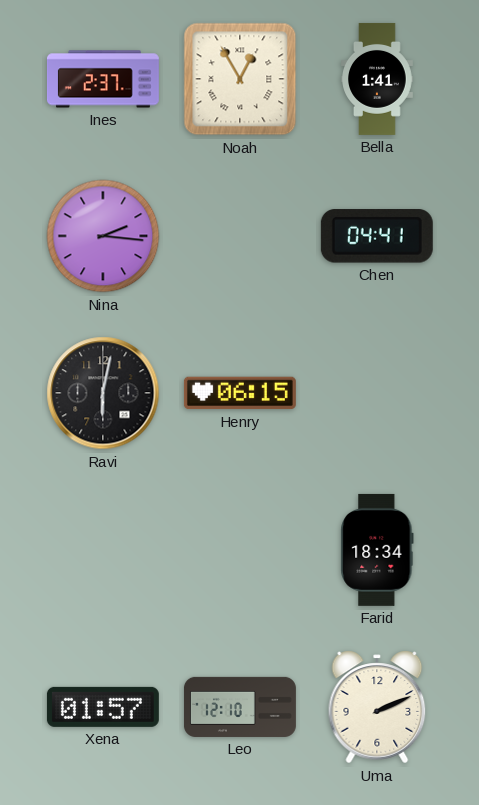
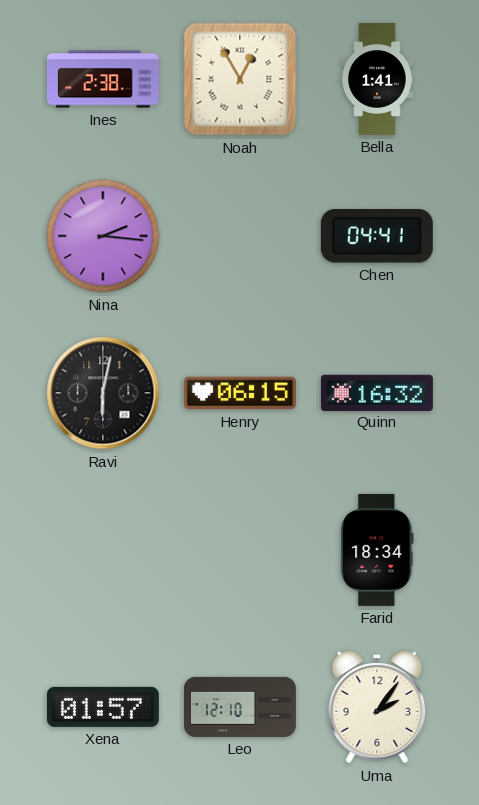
Ines: 2:37 -> 2:38
Quinn: none -> 16:32
Uma: 2:11 -> 2:06
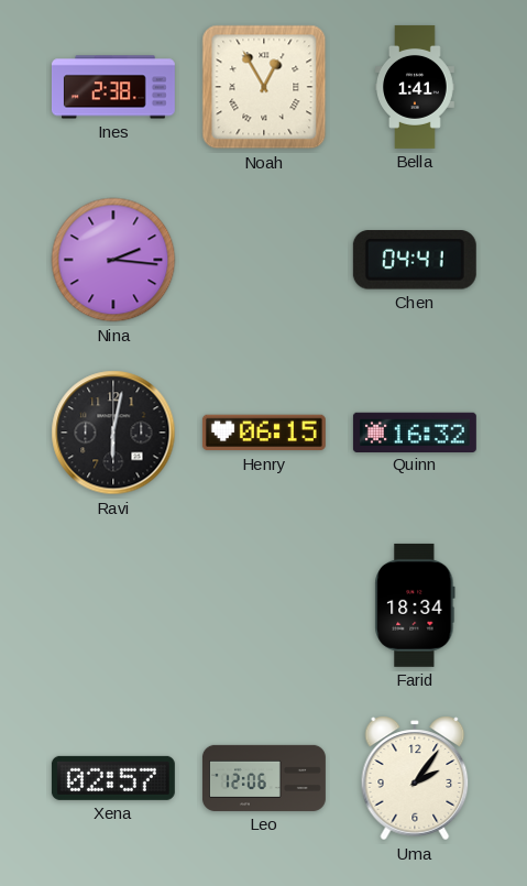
Xena: 01:57 -> 02:57
Leo: 12:10 -> 12:06
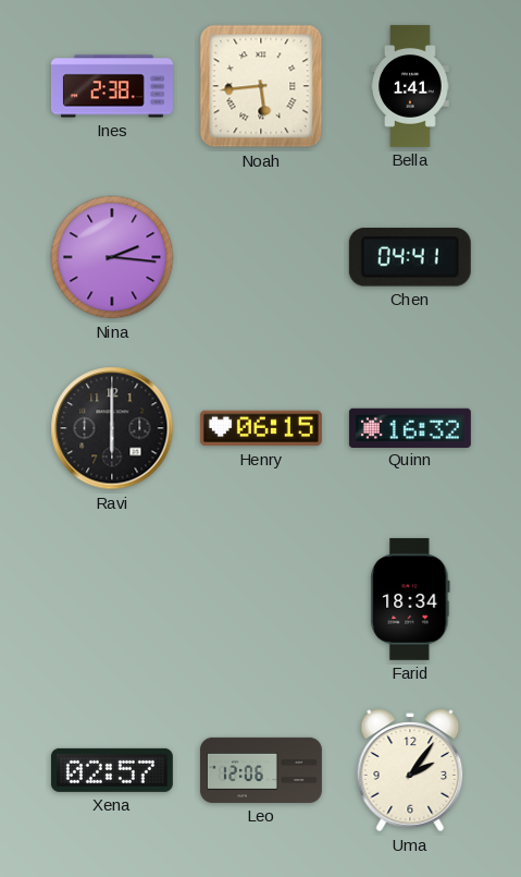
Noah: 12:55 -> 5:44
Ravi: 6:02 -> 6:00
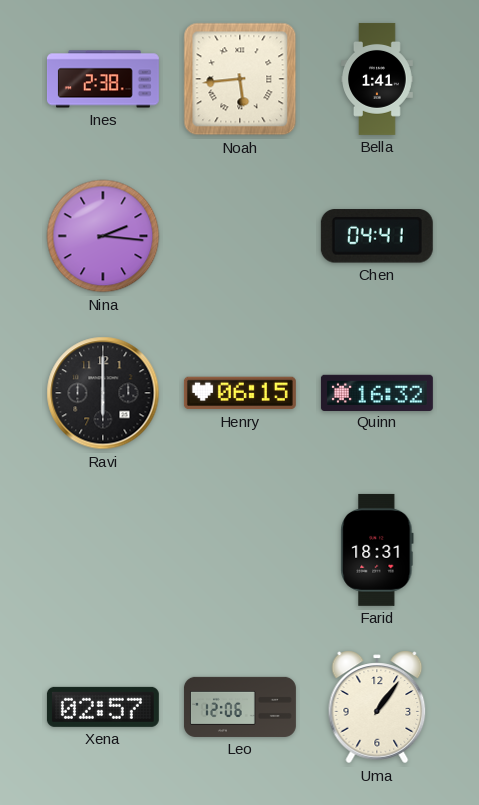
Farid: 18:34 -> 18:31
Uma: 2:06 -> 1:06
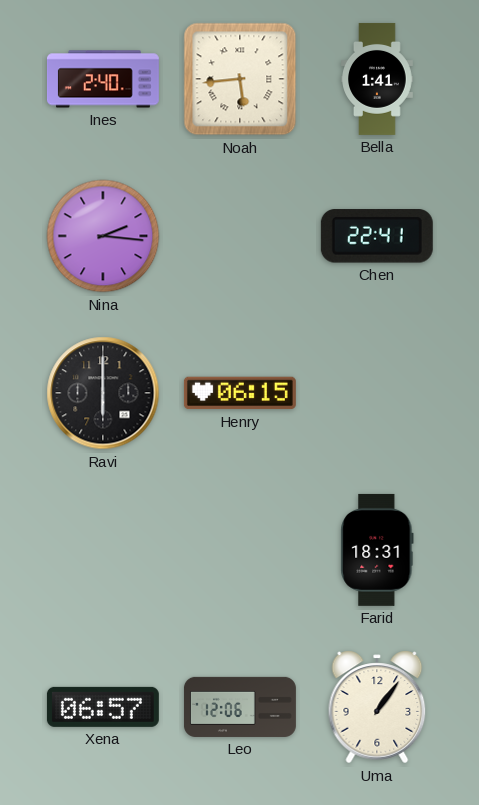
Ines: 2:38 -> 2:40
Chen: 04:41 -> 22:41
Quinn: 16:32 -> none
Xena: 02:57 -> 06:57
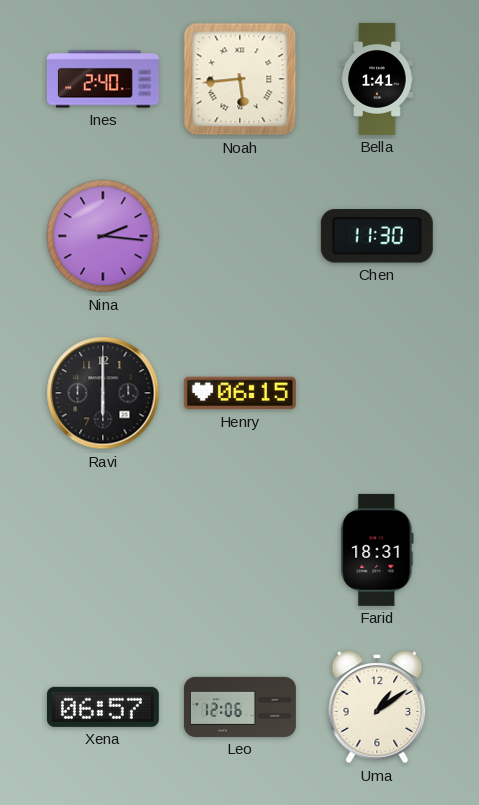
Chen: 22:41 -> 11:30
Uma: 1:06 -> 1:09
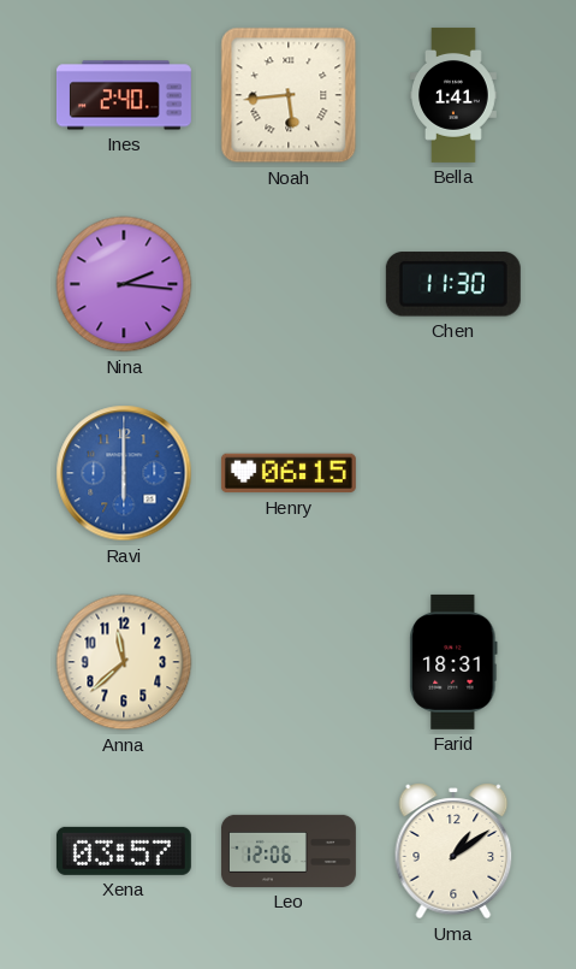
Ravi dial: black -> blue
Anna: none -> 11:38
Xena: 06:57 -> 03:57
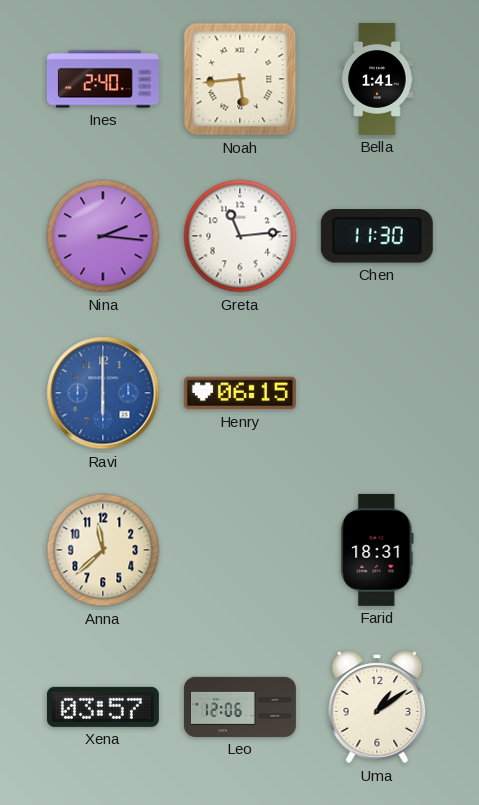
Greta: none -> 11:14
